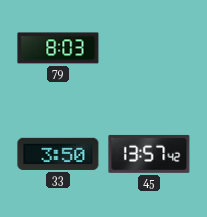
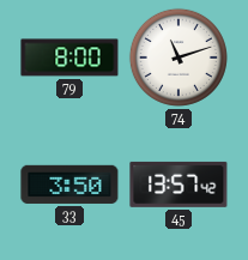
79: 8:03 -> 8:00
74: none -> 11:12
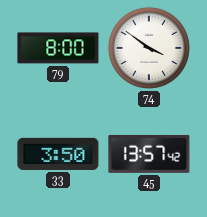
74: 11:12 -> 3:51
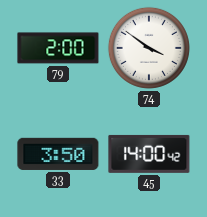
79: 8:00 -> 2:00
45: 13:57 -> 14:00
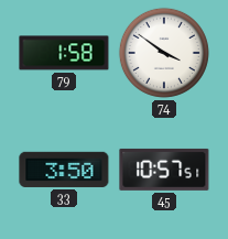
79: 2:00 -> 1:58
45: 14:00 -> 10:57
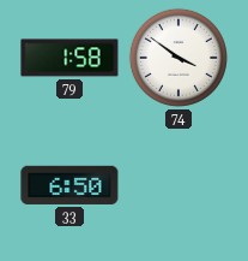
33: 3:50 -> 6:50
45: 10:57 -> none
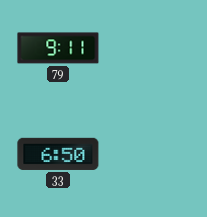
79: 1:58 -> 9:11
74: 3:51 -> none
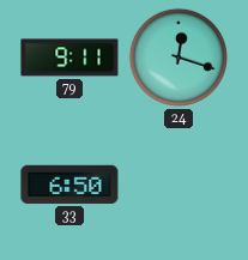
24: none -> 12:18
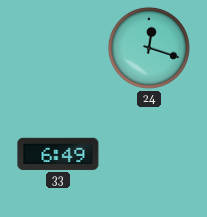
79: 9:11 -> none
33: 6:50 -> 6:49
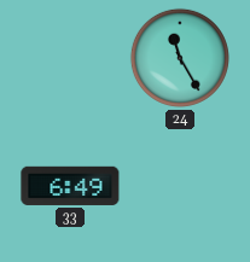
24: 12:18 -> 11:25
